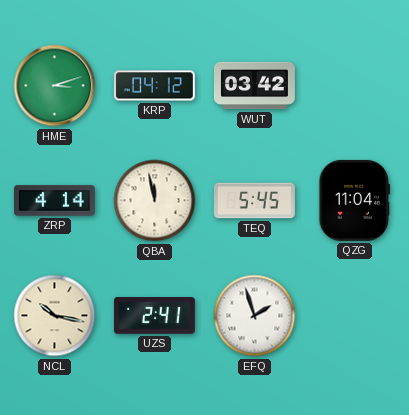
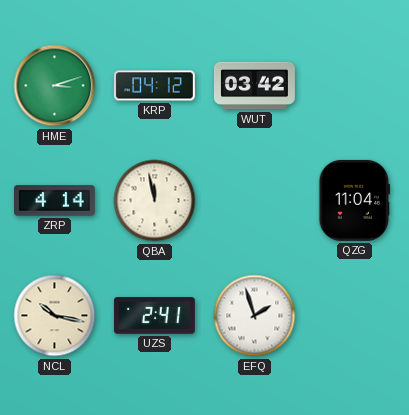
TEQ: 5:45 -> none
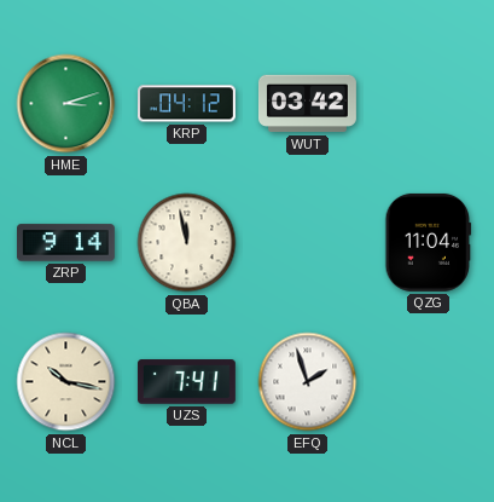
ZRP: 4:14 -> 9:14
UZS: 2:41 -> 7:41
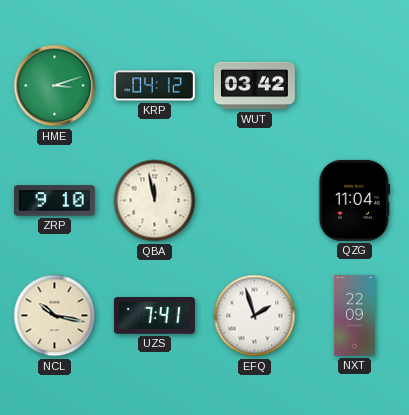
ZRP: 9:14 -> 9:10
NXT: none -> 22:09
